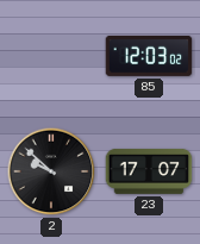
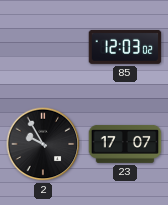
2: 9:52 -> 9:55
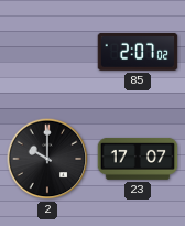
85: 12:03 -> 2:07
2: 9:55 -> 10:00
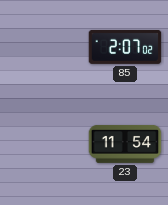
2: 10:00 -> none
23: 17:07 -> 11:54
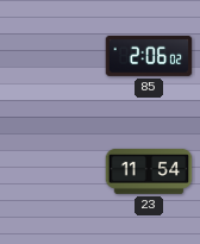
85: 2:07 -> 2:06
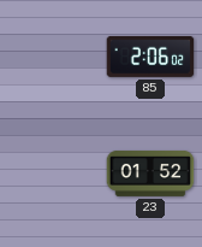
23: 11:54 -> 01:52
